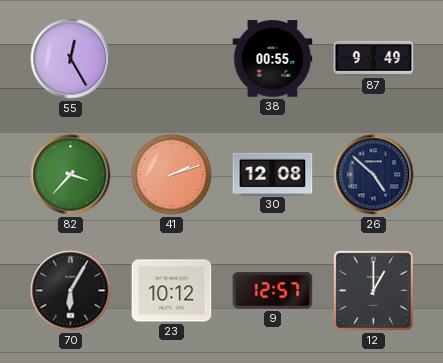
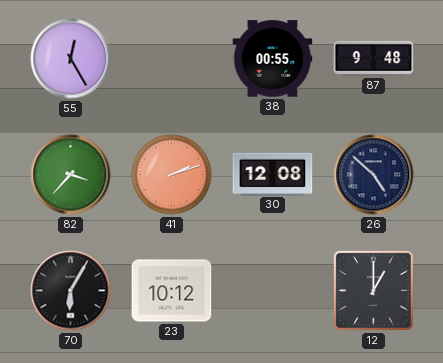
87: 9:49 -> 9:48
9: 12:57 -> none
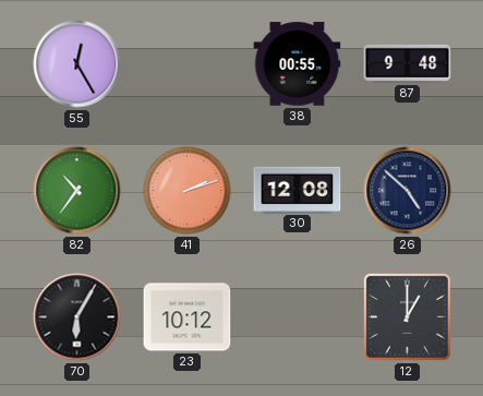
82: 3:37 -> 10:36
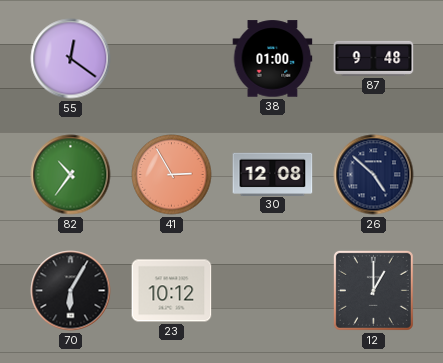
55: 12:25 -> 12:21
38: 00:55 -> 01:00
41: 2:12 -> 2:55
